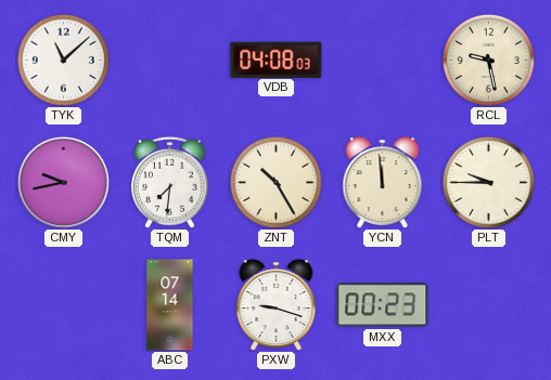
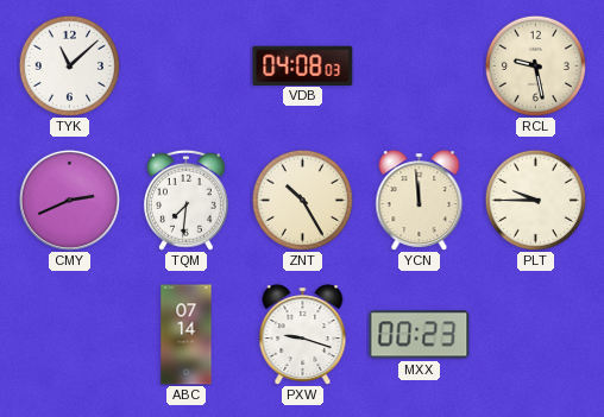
CMY: 9:43 -> 2:41
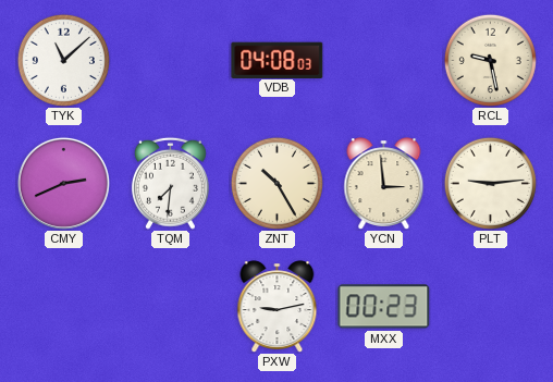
YCN: 11:59 -> 2:59
PLT: 9:45 -> 9:14
ABC: 07:14 -> none
PXW: 9:18 -> 9:13
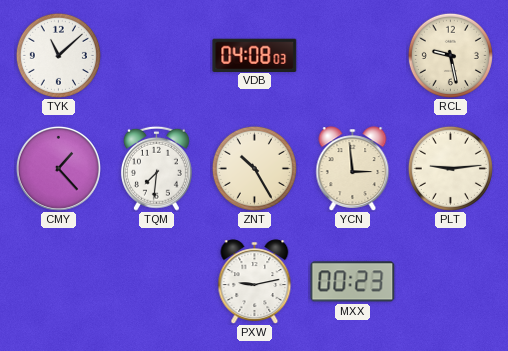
CMY: 2:41 -> 1:23
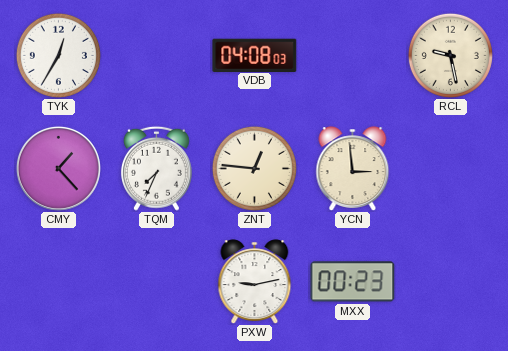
TYK: 11:08 -> 12:35
TQM: 7:31 -> 7:34
ZNT: 10:25 -> 12:46
PLT: 9:14 -> none
